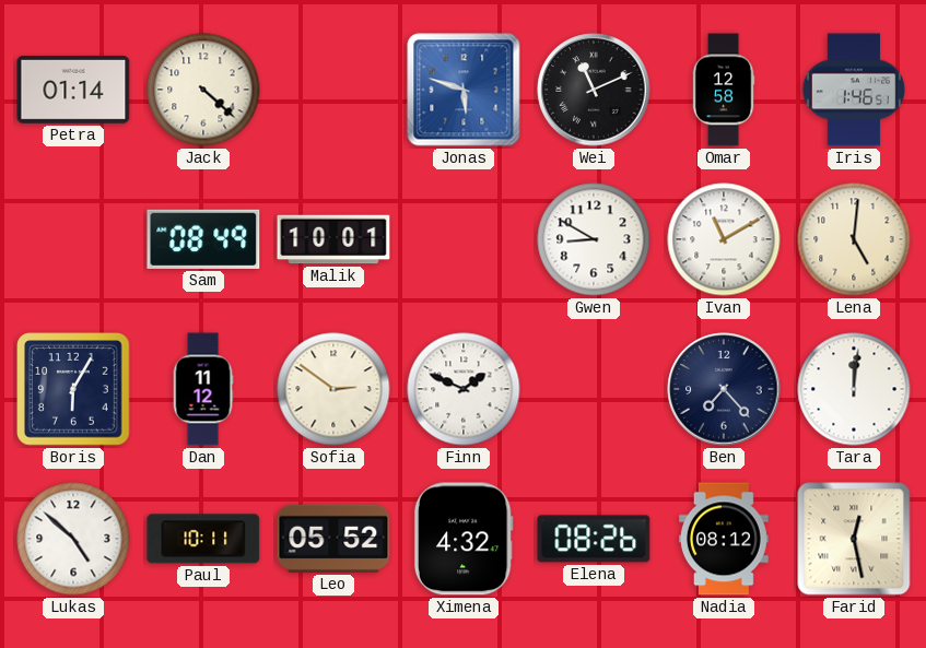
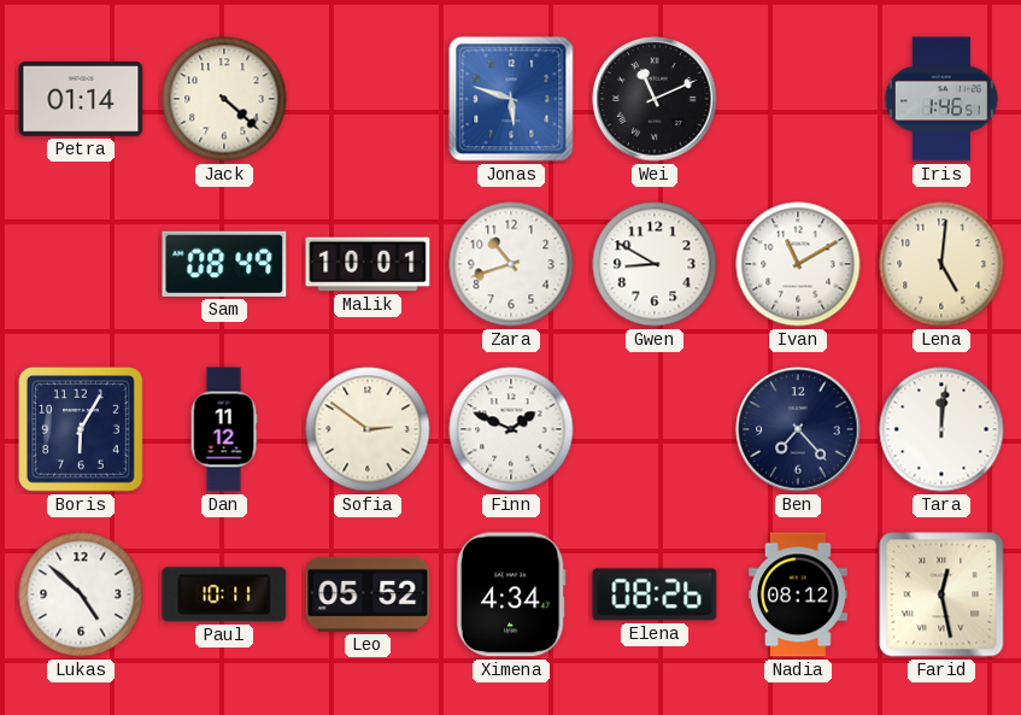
Omar: 12:58 -> none
Zara: none -> 10:42
Ximena: 4:32 -> 4:34
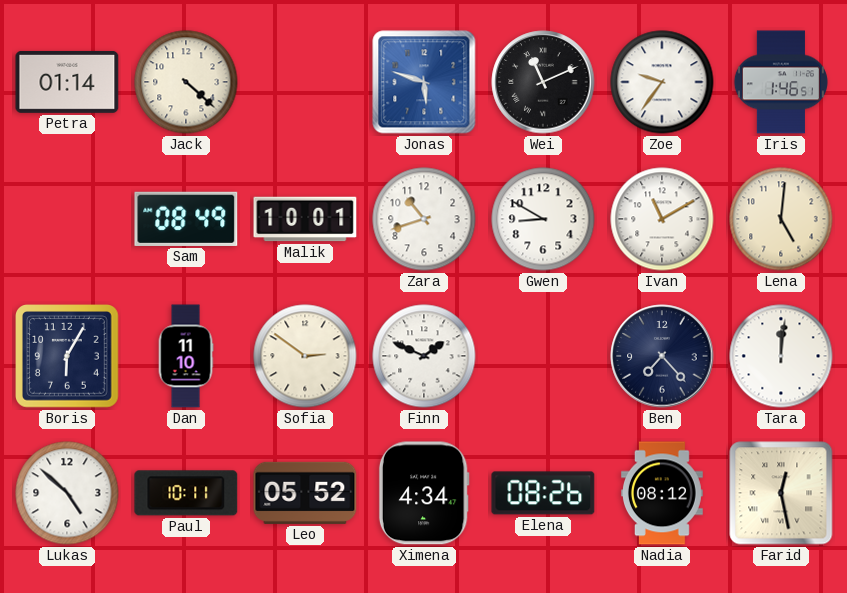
Zoe: none -> 9:36
Dan: 11:12 -> 11:10
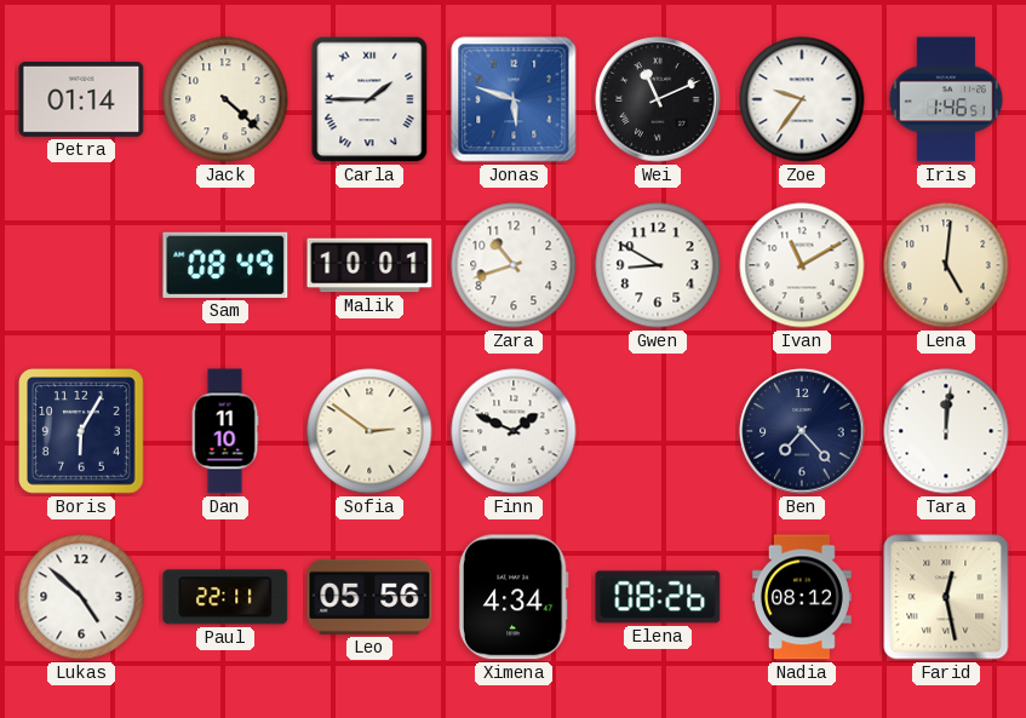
Carla: none -> 1:45
Paul: 10:11 -> 22:11
Leo: 05:52 -> 05:56
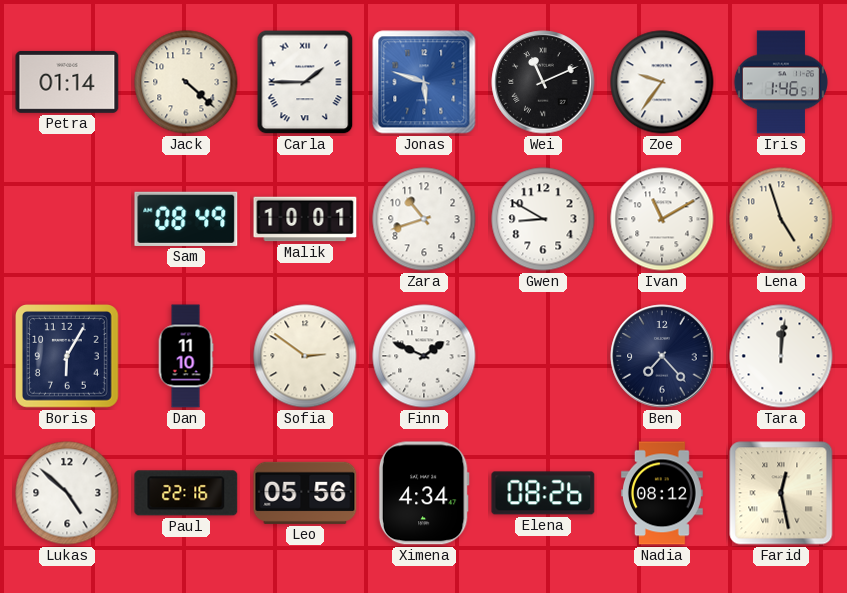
Lena: 5:01 -> 4:57
Paul: 22:11 -> 22:16
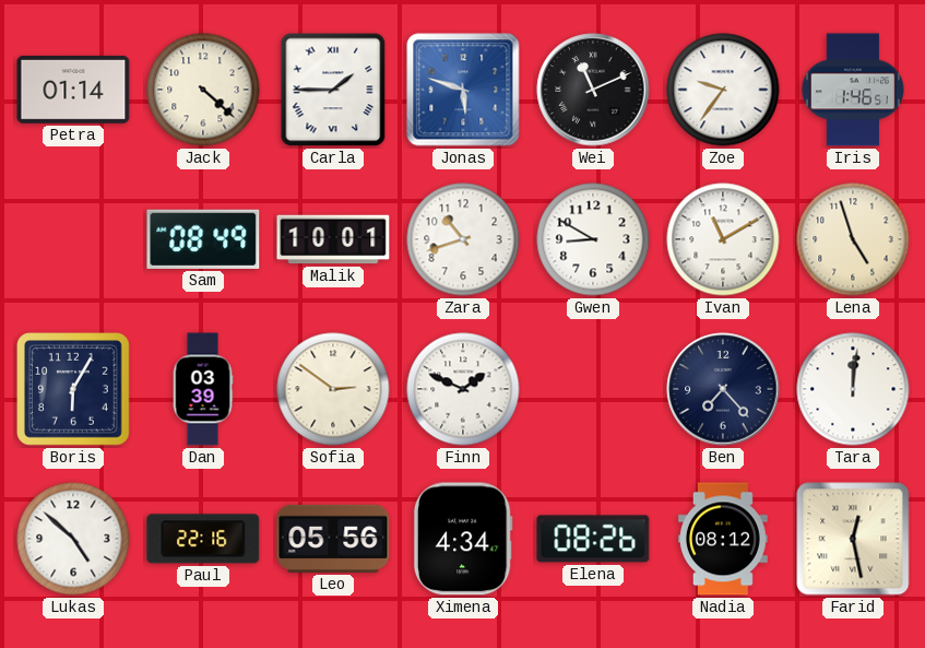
Dan: 11:10 -> 03:39
